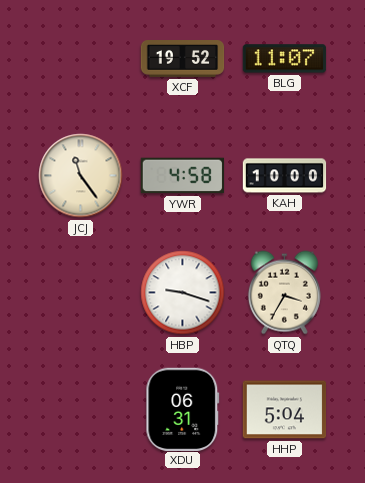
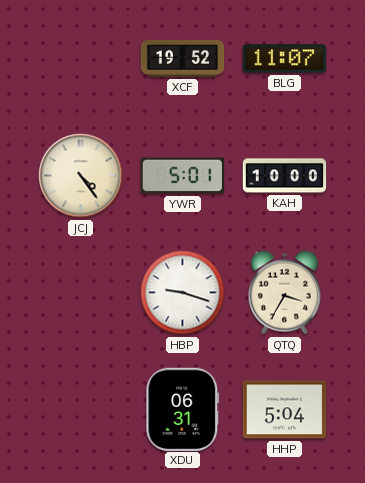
JCJ: 11:24 -> 4:24
YWR: 4:58 -> 5:01
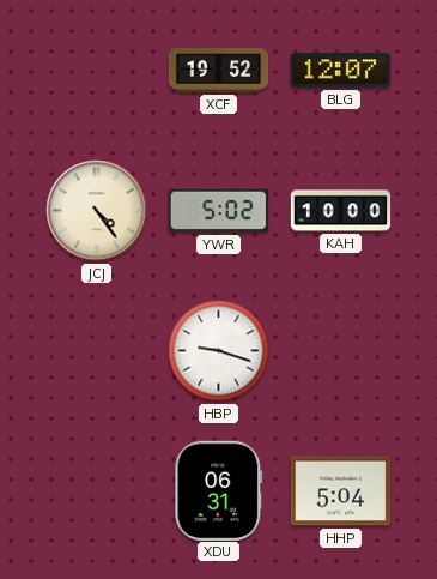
BLG: 11:07 -> 12:07
YWR: 5:01 -> 5:02
QTQ: 3:35 -> none
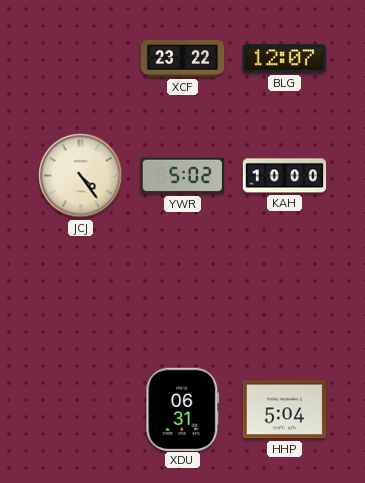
XCF: 19:52 -> 23:22
HBP: 9:18 -> none
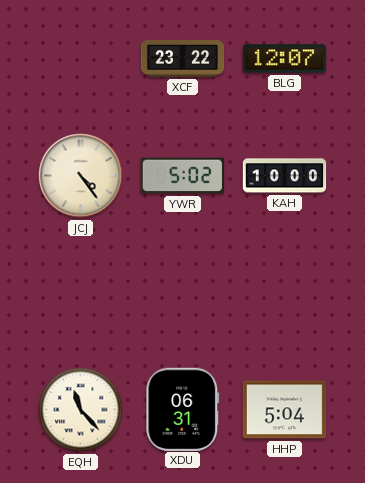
EQH: none -> 11:23
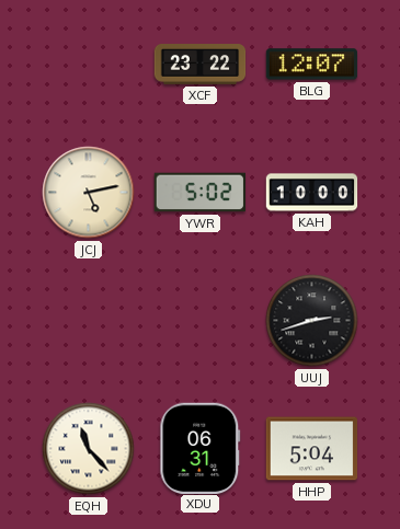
JCJ: 4:24 -> 5:13
UUJ: none -> 2:42
